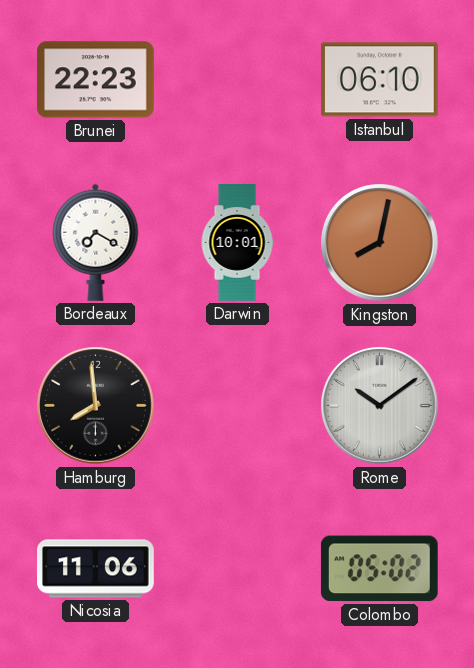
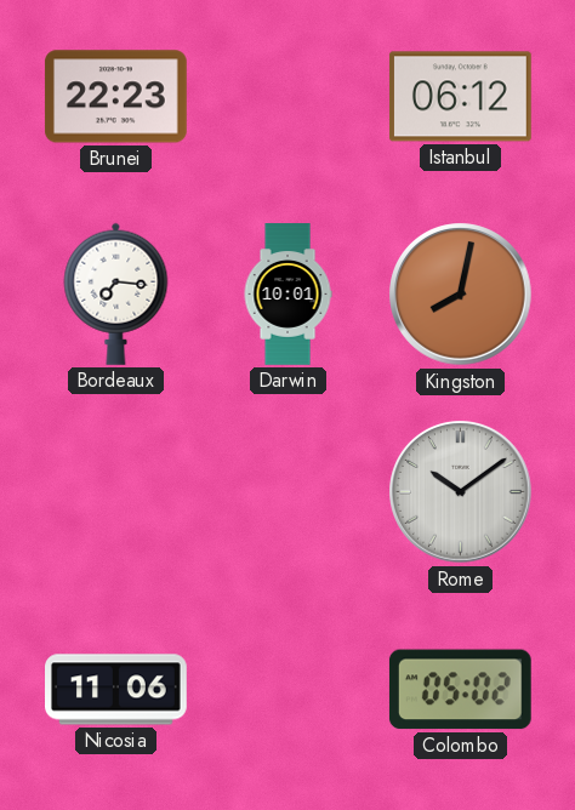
Istanbul: 06:10 -> 06:12
Bordeaux: 7:20 -> 7:16
Hamburg: 7:59 -> none
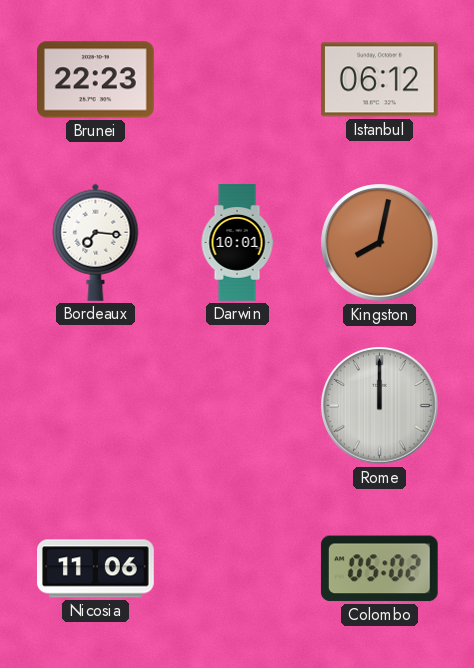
Rome: 10:09 -> 12:00
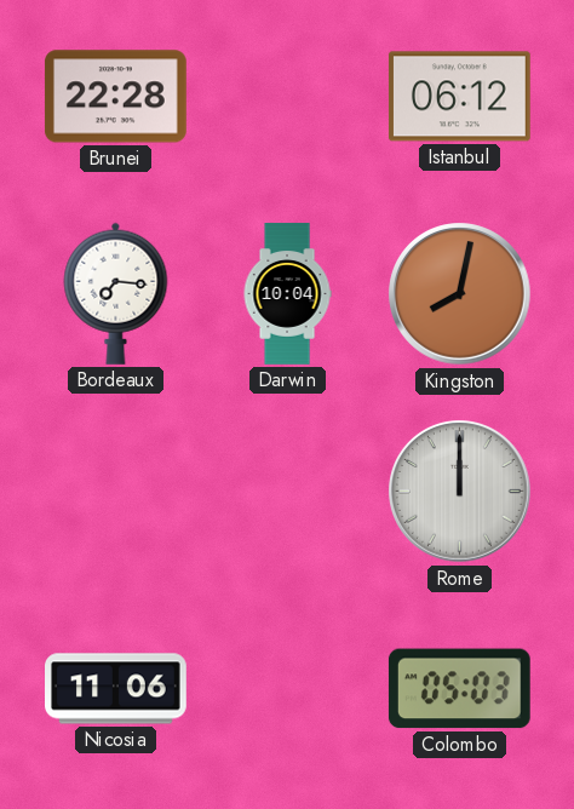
Brunei: 22:23 -> 22:28
Darwin: 10:01 -> 10:04
Colombo: 05:02 -> 05:03
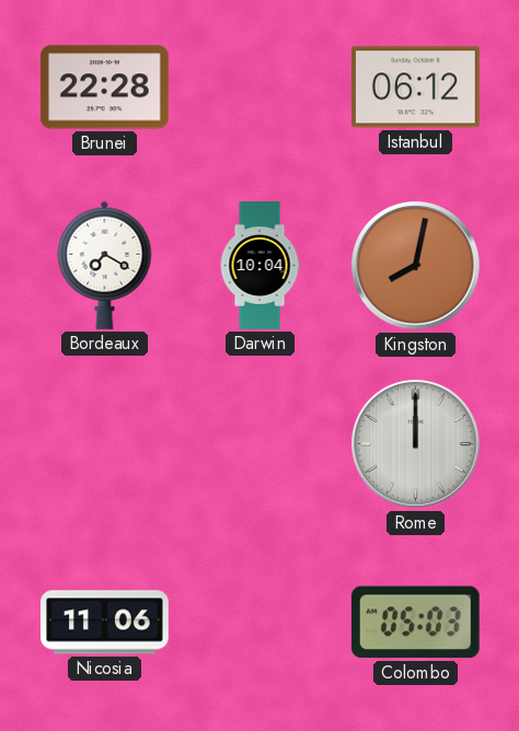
Bordeaux: 7:16 -> 7:20
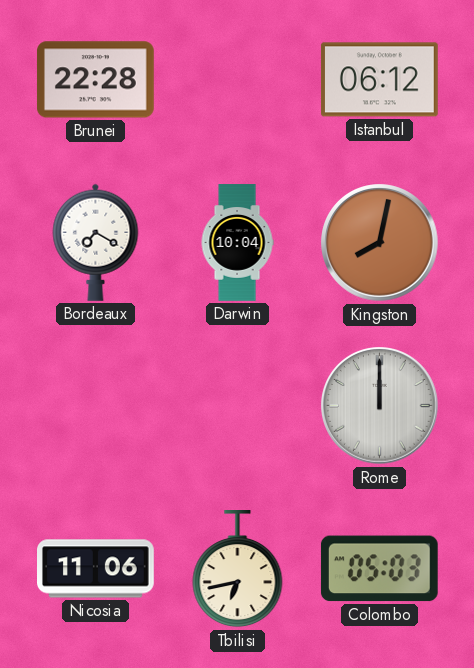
Tbilisi: none -> 6:43
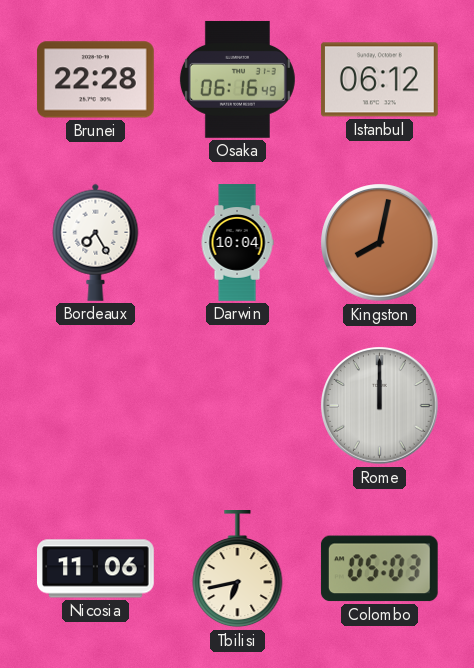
Osaka: none -> 06:16
Bordeaux: 7:20 -> 7:25
